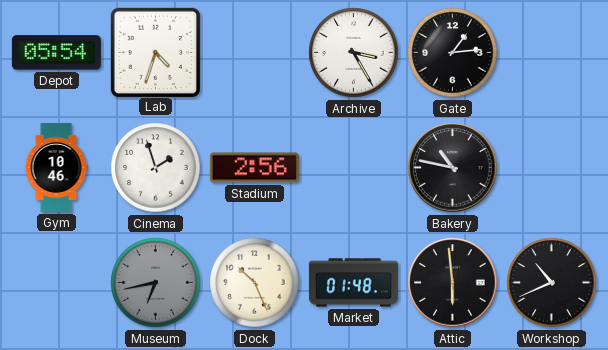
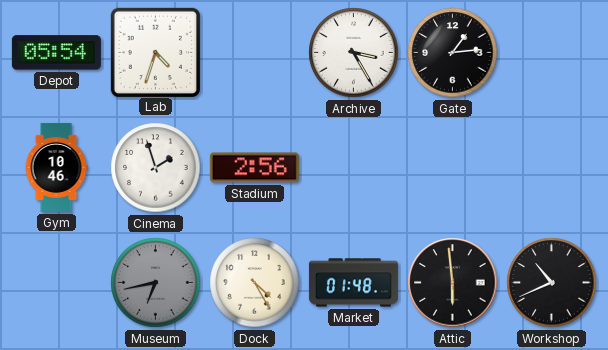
Bakery: 10:47 -> none
Dock: 10:26 -> 4:25
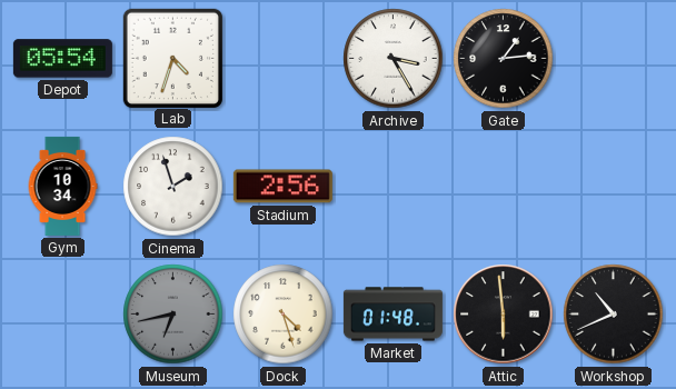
Gym: 10:46 -> 10:34
Dock: 4:25 -> 4:27
